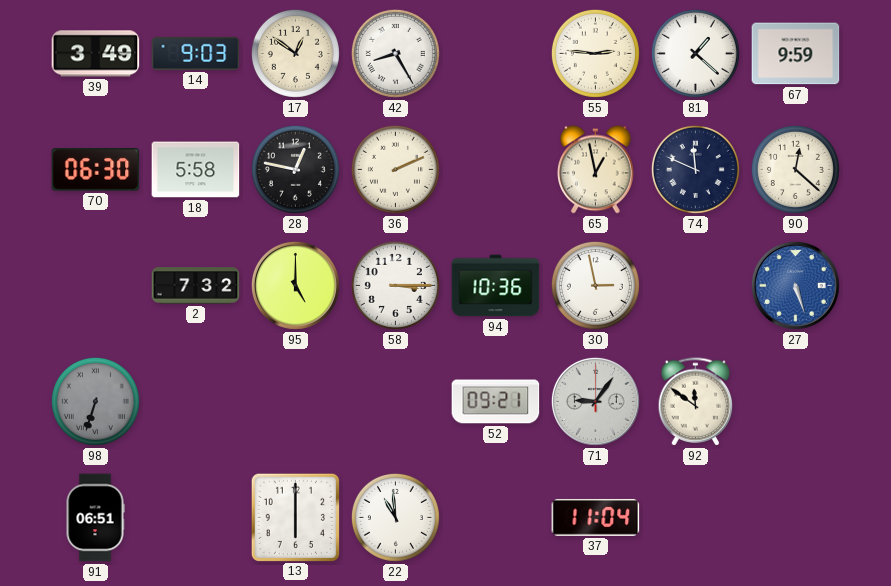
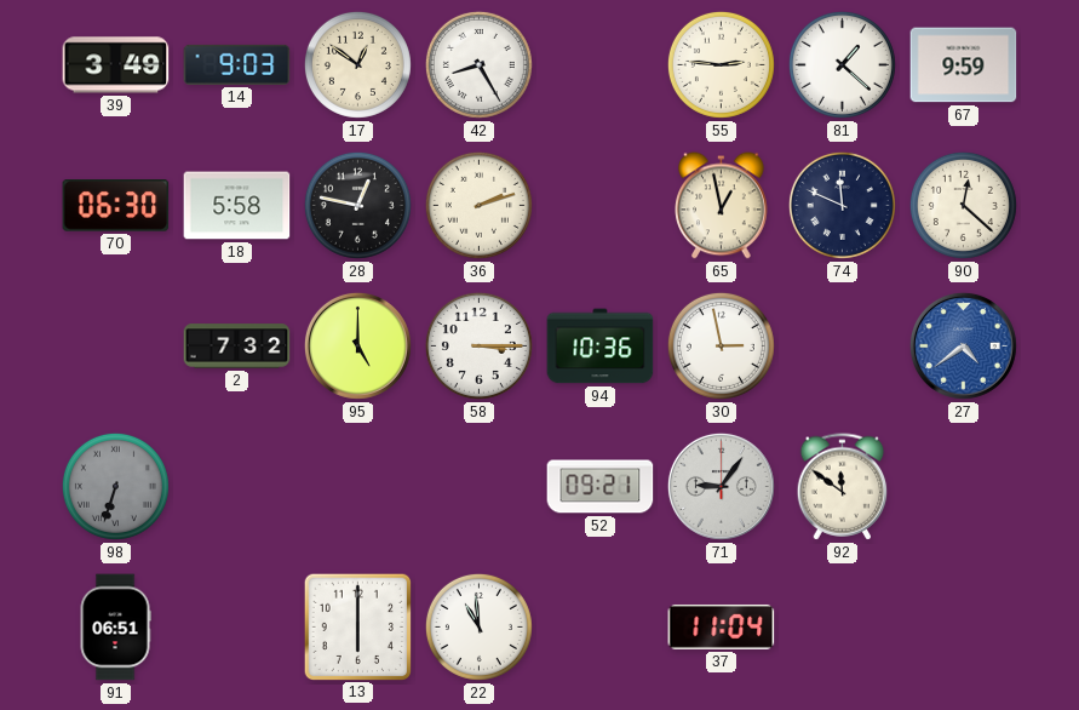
36: 2:11 -> 2:12
27: 5:27 -> 4:39
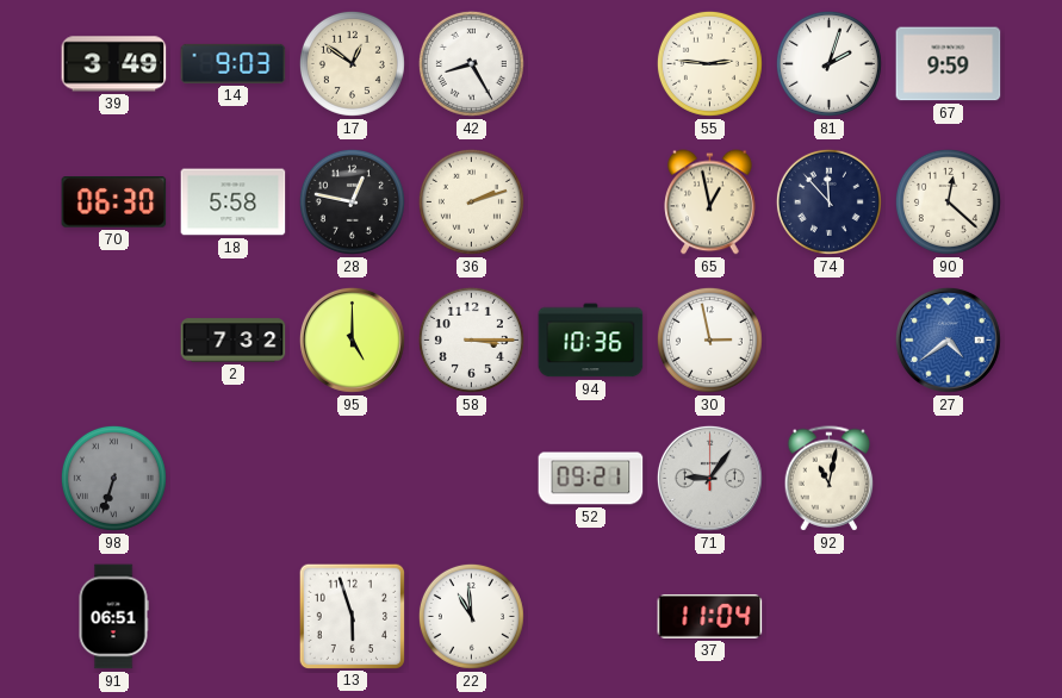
81: 1:22 -> 2:03
74: 11:49 -> 11:53
92: 11:51 -> 11:02
13: 6:00 -> 5:57
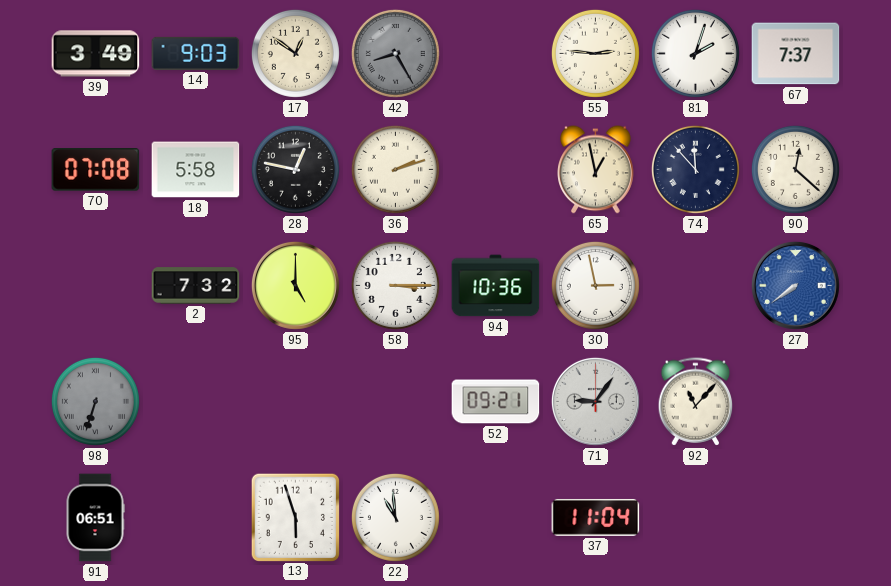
42 dial: white -> grey
67: 9:59 -> 7:37
70: 06:30 -> 07:08
27: 4:39 -> 7:39
92: 11:02 -> 11:07
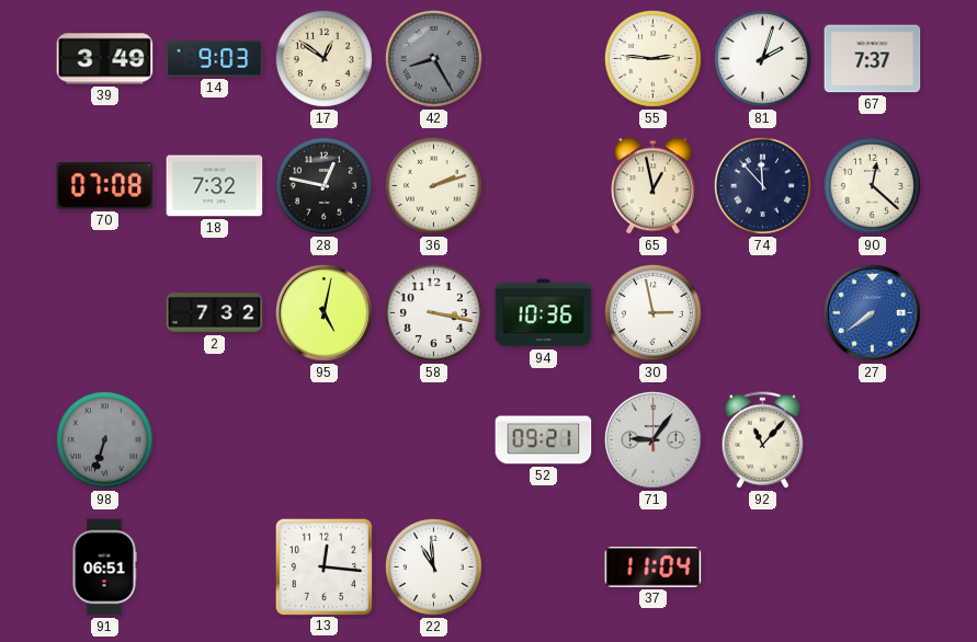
18: 5:58 -> 7:32
95: 5:00 -> 5:02
58: 3:15 -> 3:17
13: 5:57 -> 12:16
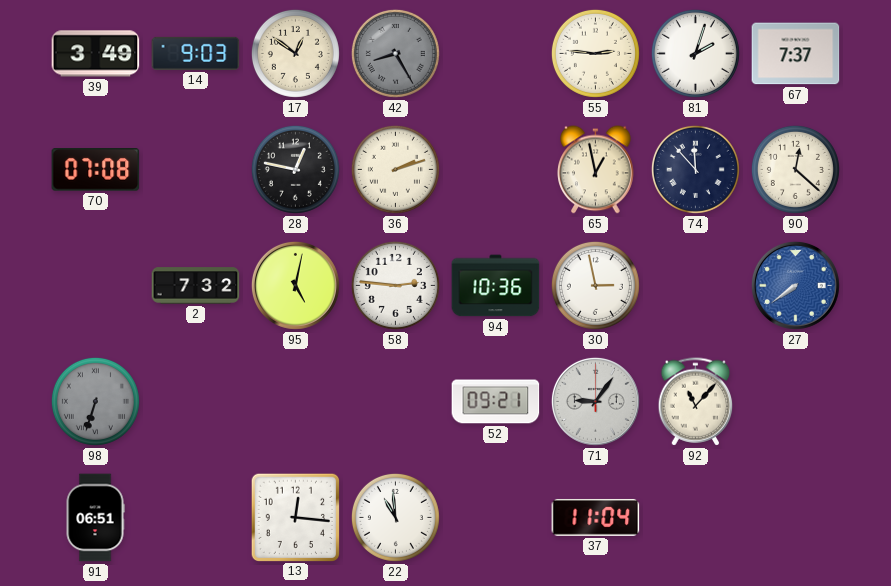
18: 7:32 -> none
58: 3:17 -> 2:46
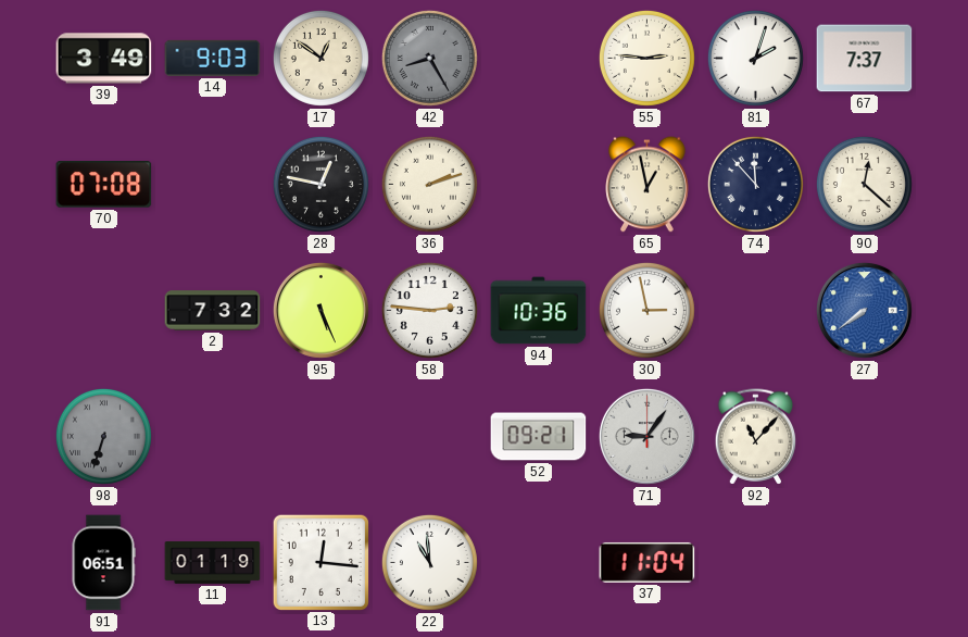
95: 5:02 -> 5:26
11: none -> 01:19
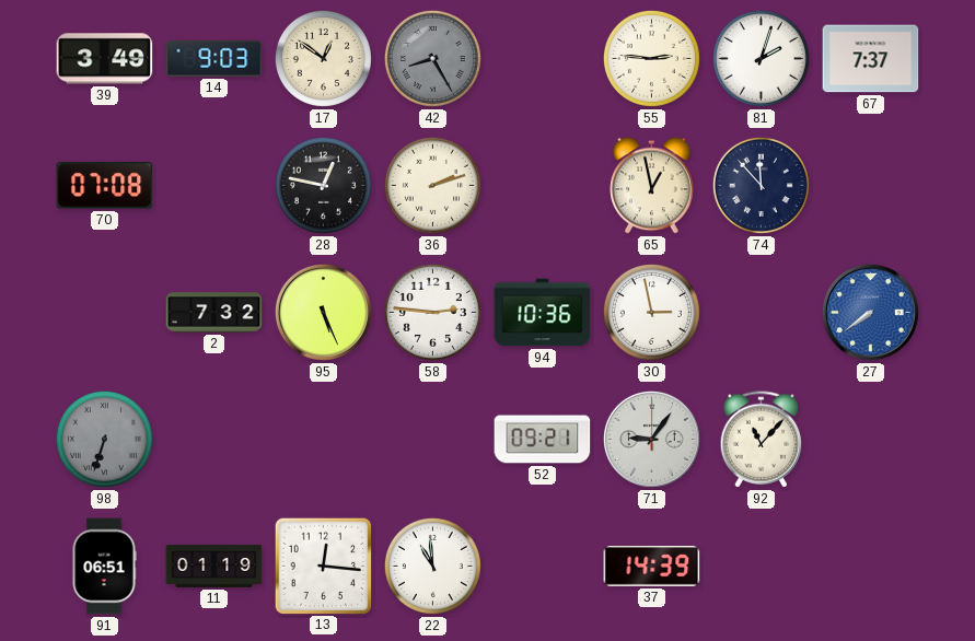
90: 12:22 -> none
37: 11:04 -> 14:39
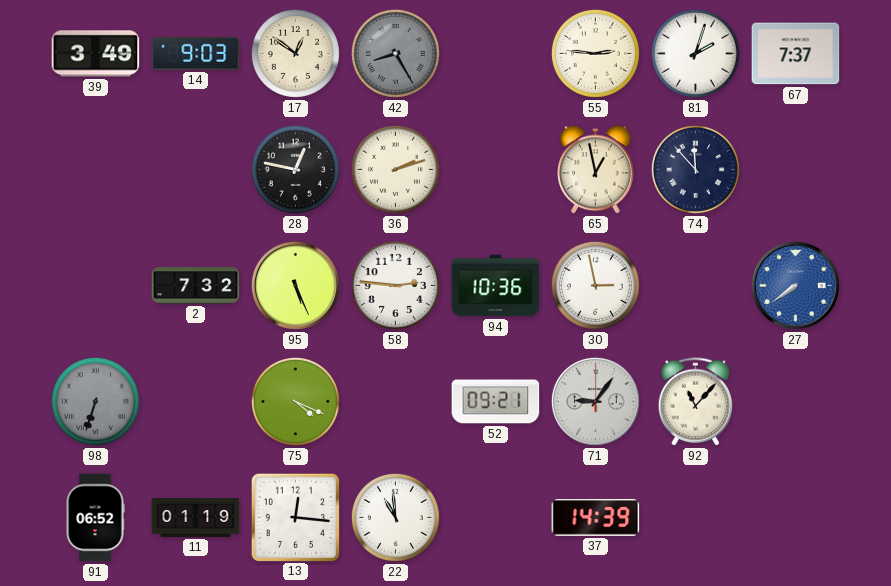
70: 07:08 -> none
75: none -> 4:19
91: 06:51 -> 06:52
